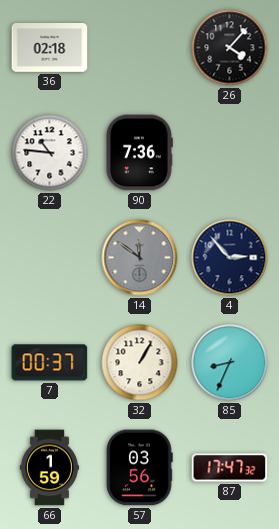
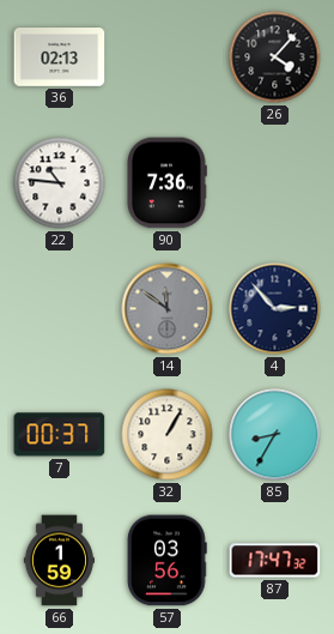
36: 02:18 -> 02:13
85: 8:34 -> 8:35
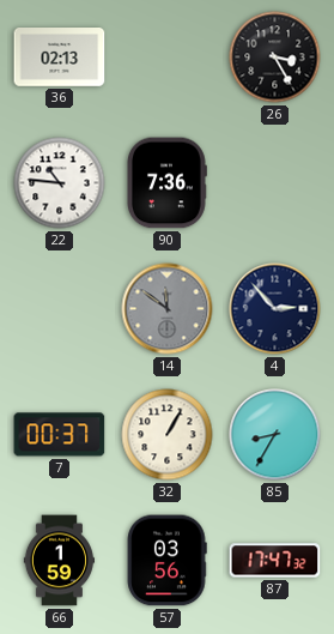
26: 4:07 -> 3:25
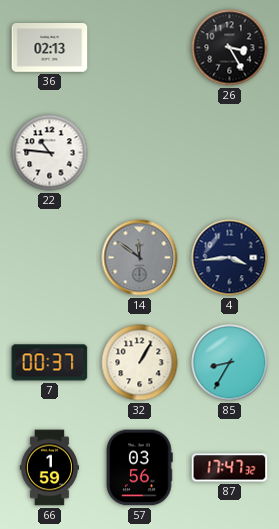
90: 7:36 -> none
4: 2:53 -> 3:44
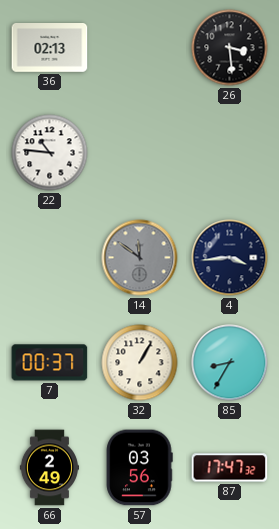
26: 3:25 -> 3:29
66: 1:59 -> 2:49
